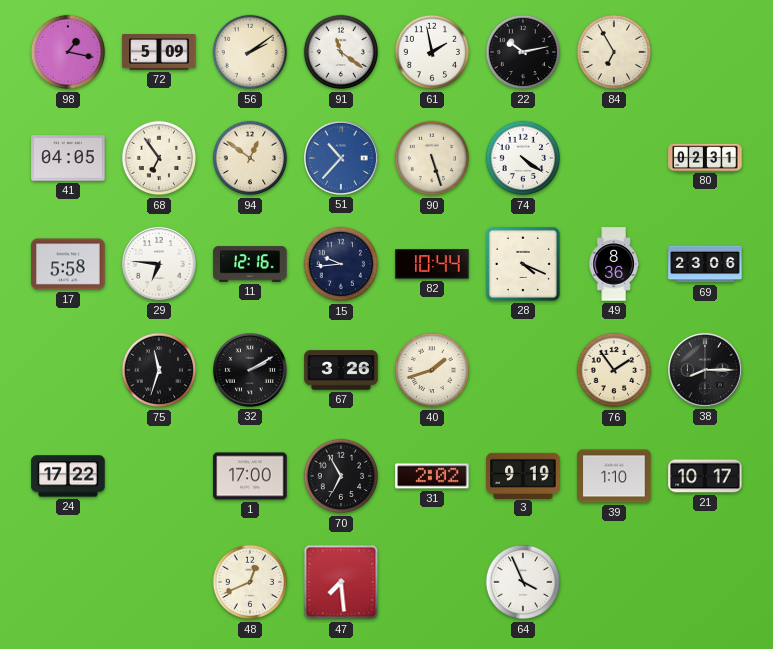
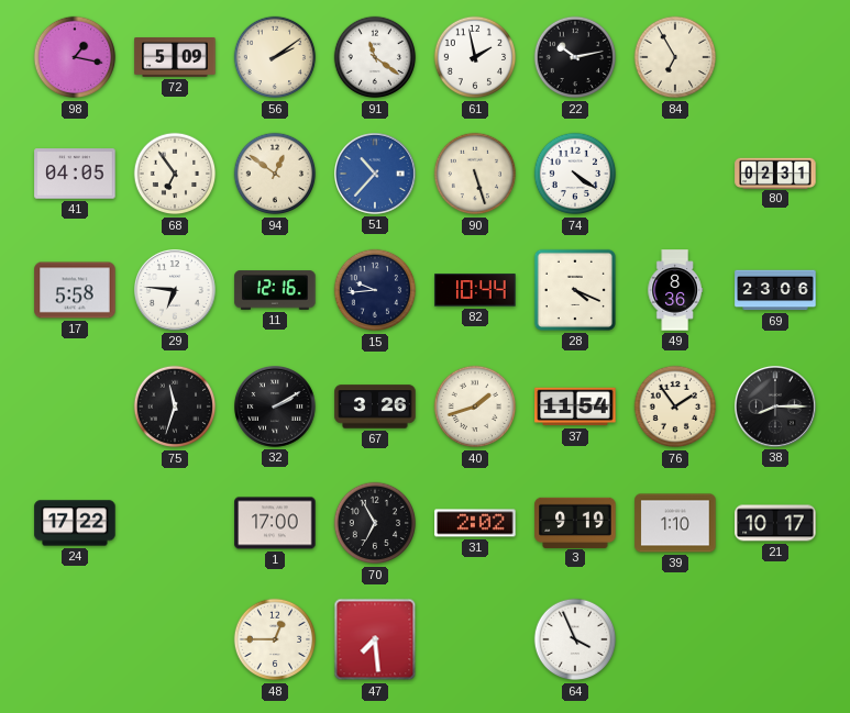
37: none -> 11:54
48: 12:41 -> 12:45
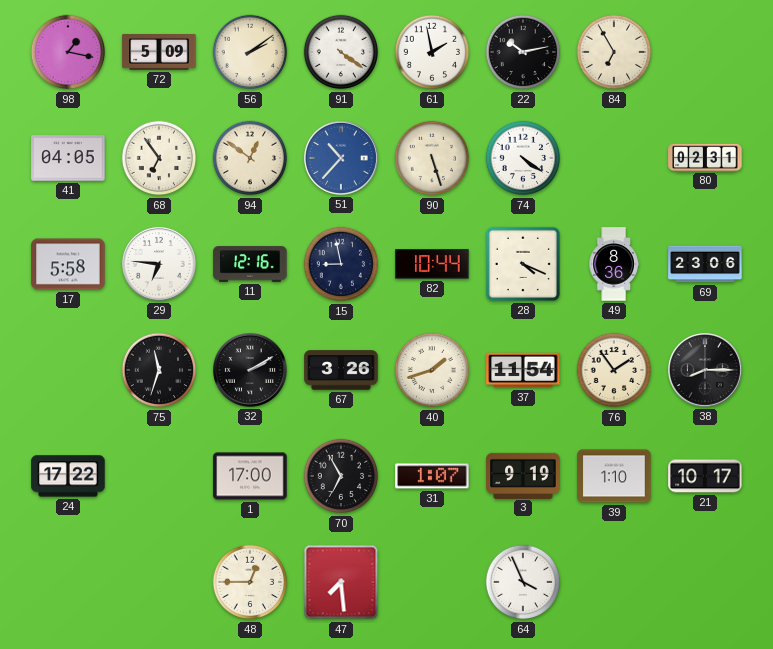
91: 11:21 -> 4:21
15: 9:44 -> 8:58
31: 2:02 -> 1:07
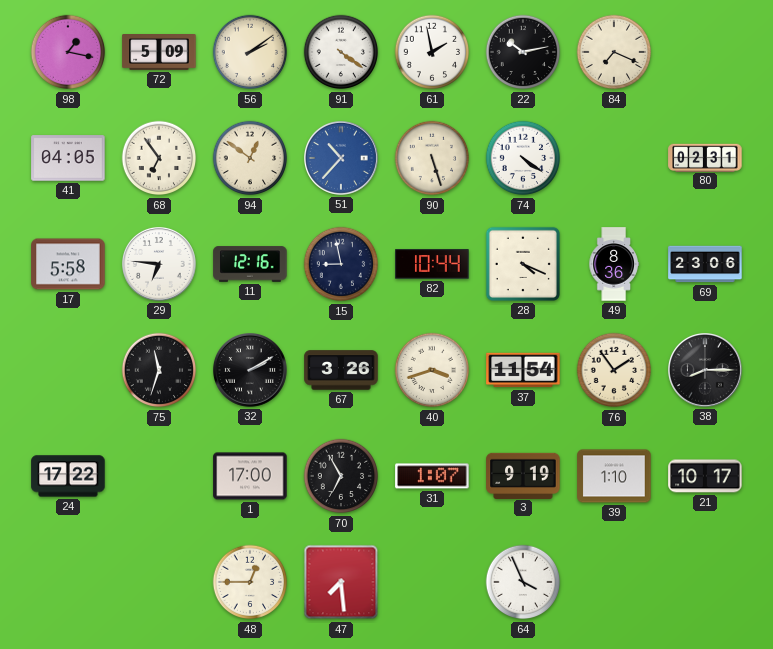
84: 6:55 -> 7:19
40: 1:42 -> 3:42
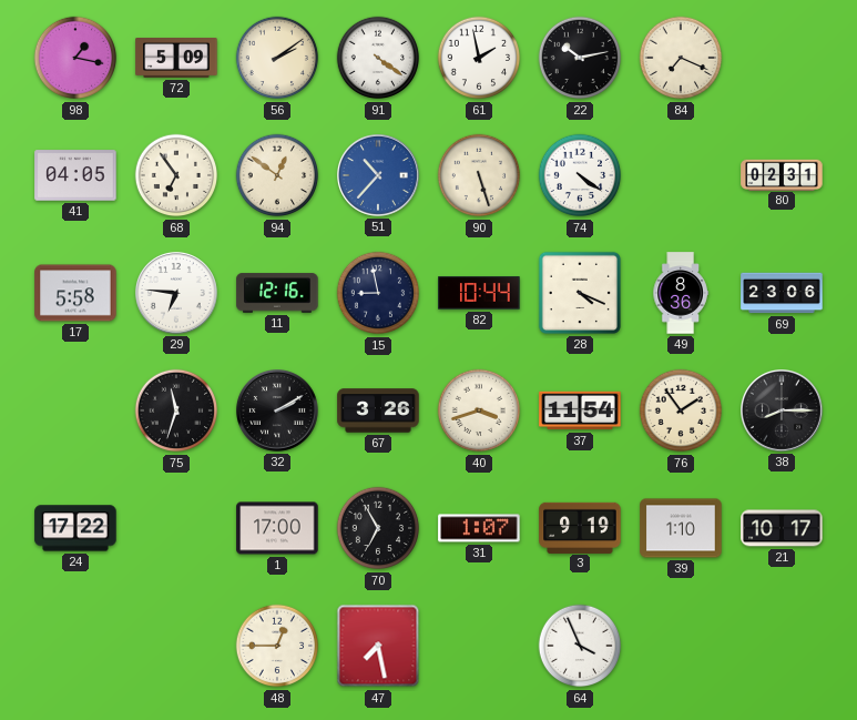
47: 7:29 -> 7:28
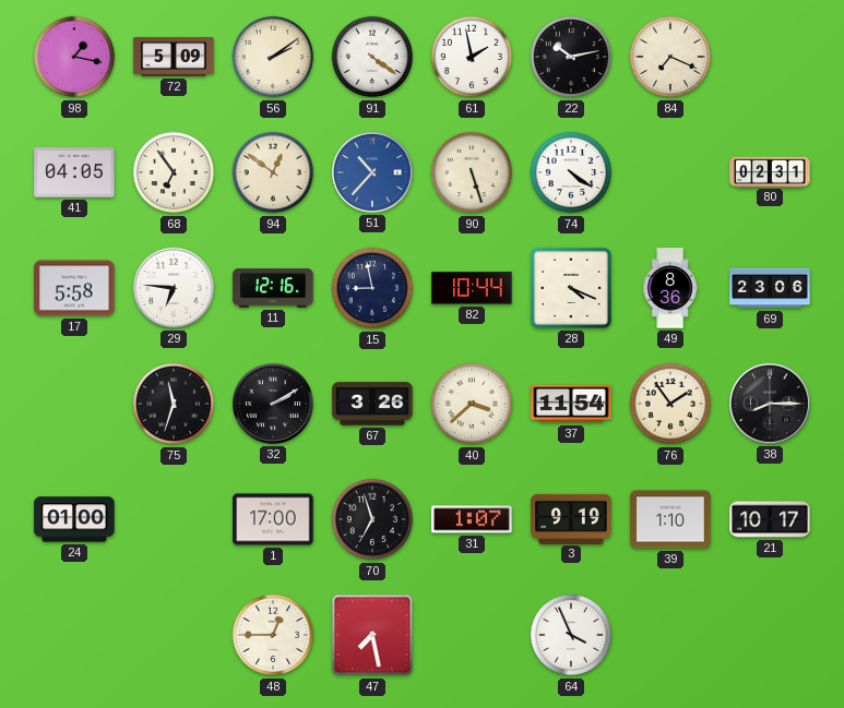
40: 3:42 -> 3:38
24: 17:22 -> 01:00
70: 6:55 -> 6:57
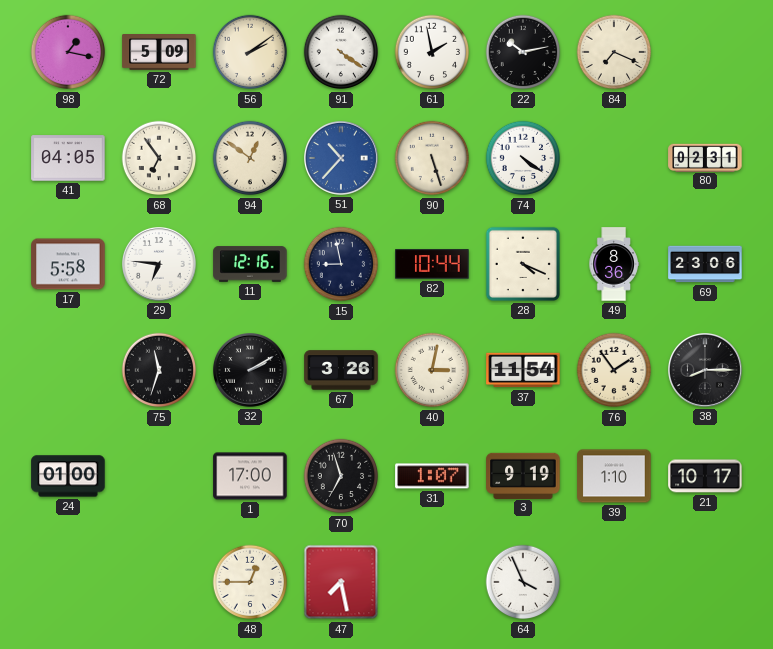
40: 3:38 -> 3:02
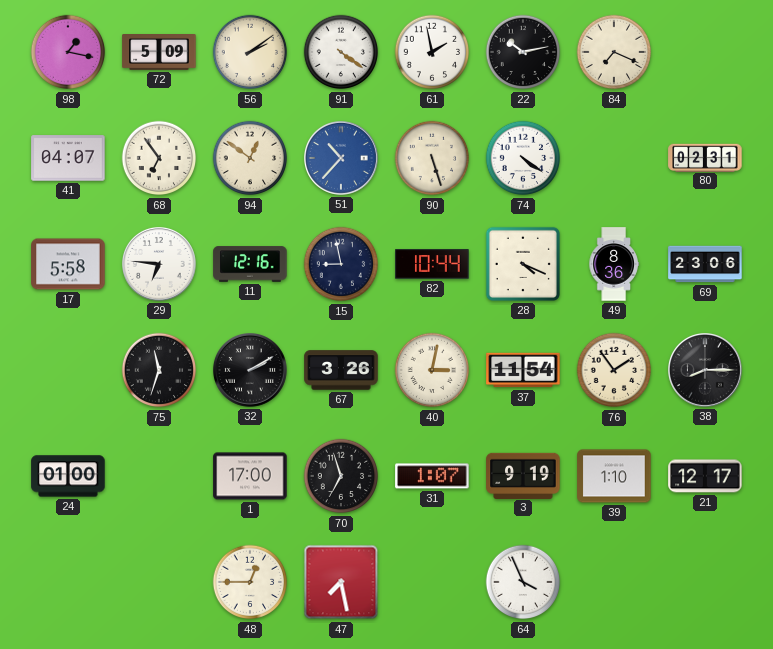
41: 04:05 -> 04:07
21: 10:17 -> 12:17
